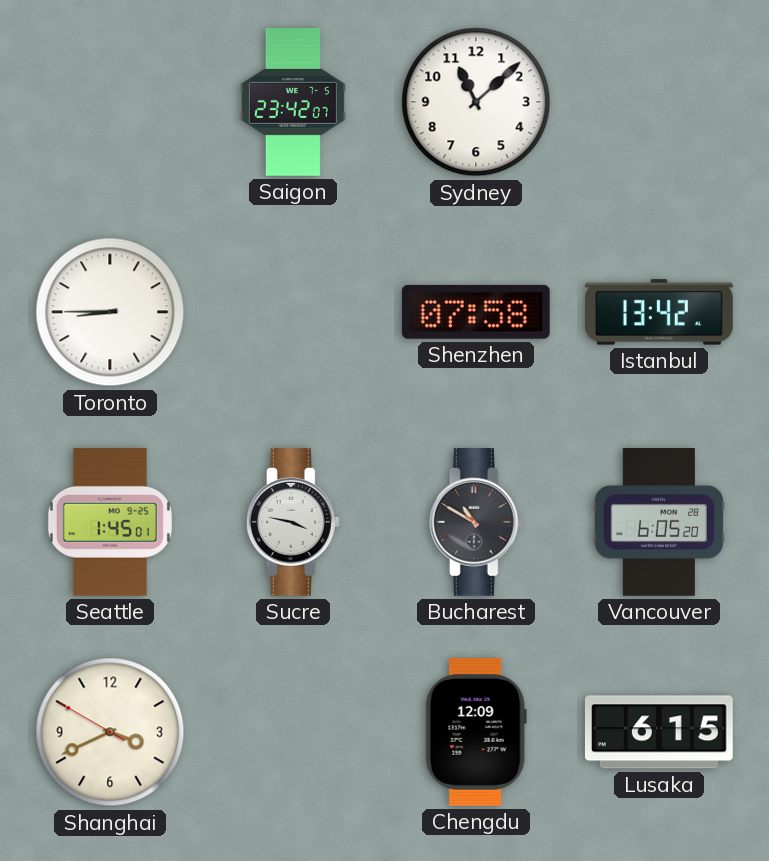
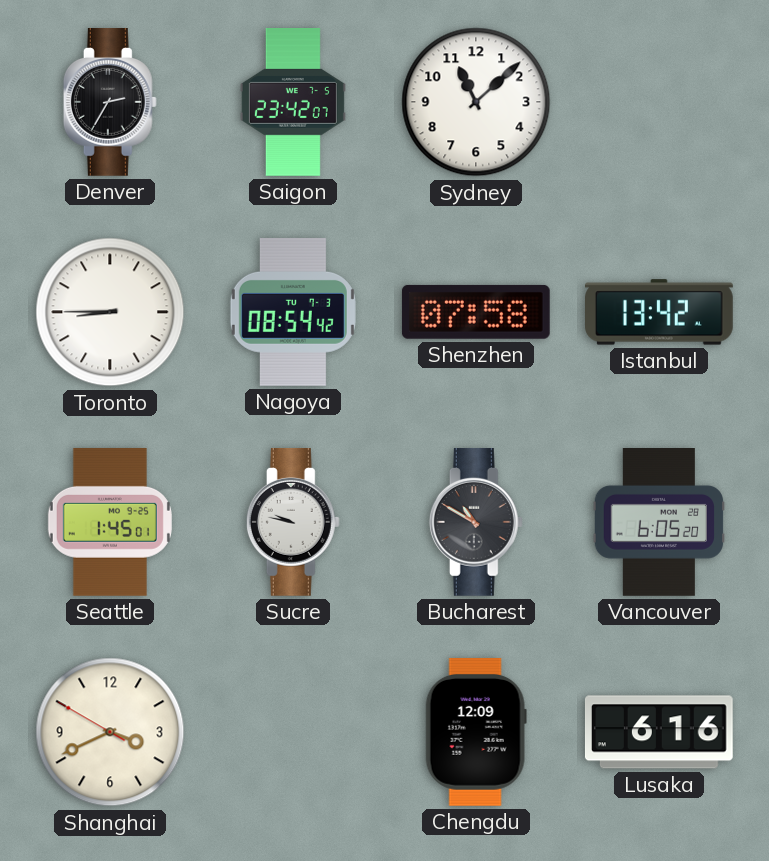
Denver: none -> 2:35
Nagoya: none -> 08:54
Sucre: 3:47 -> 9:47
Lusaka: 6:15 -> 6:16
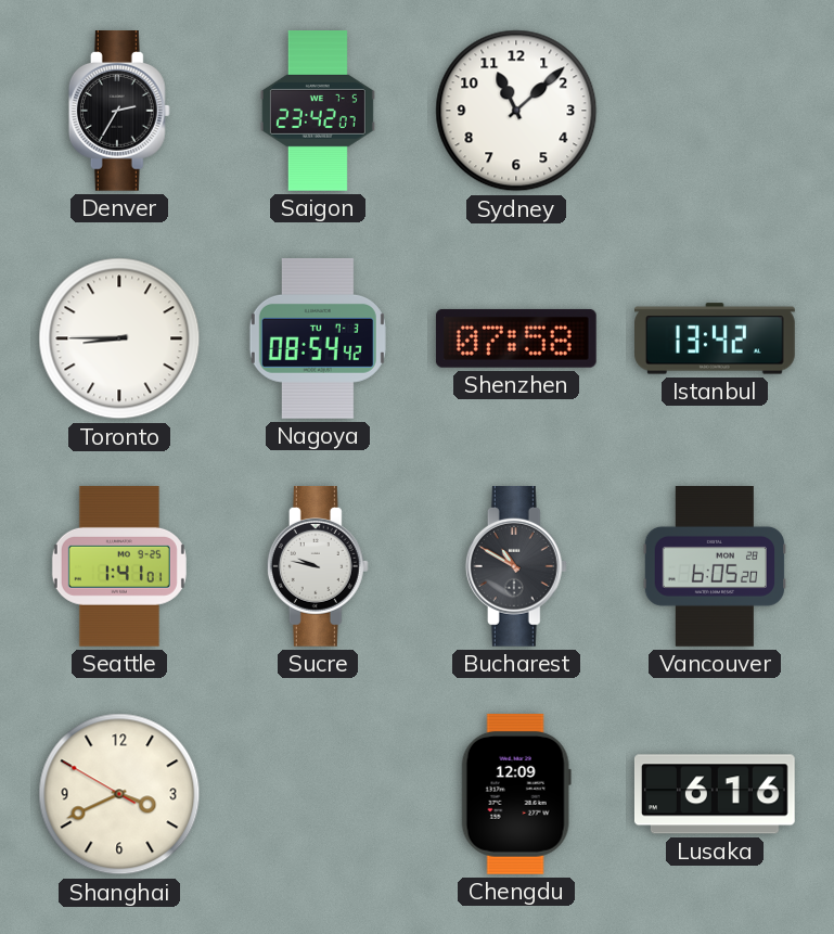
Seattle: 1:45 -> 1:41
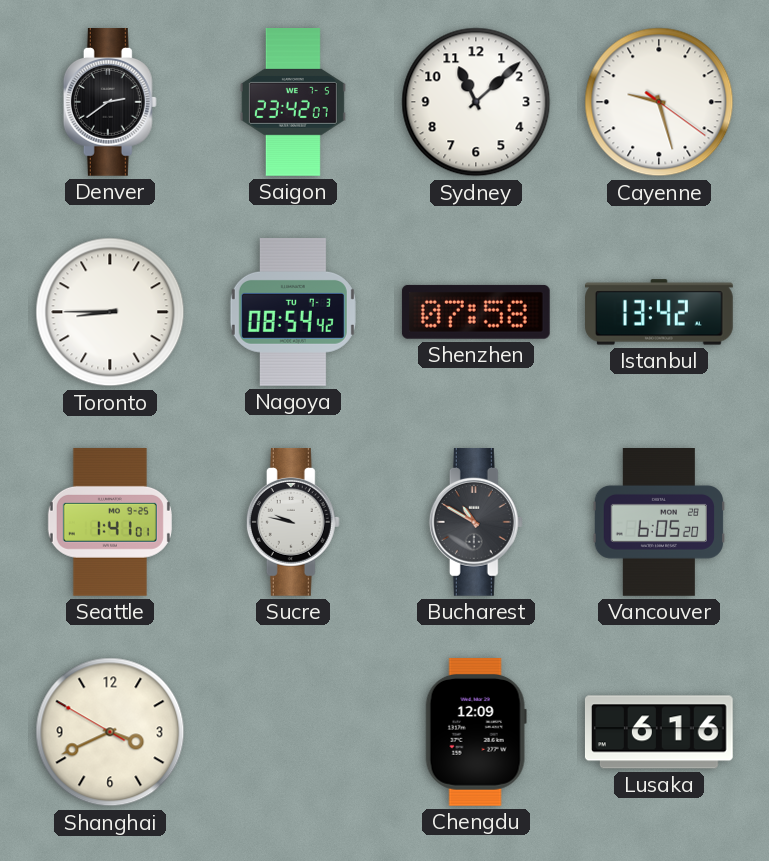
Denver: 2:35 -> 2:39
Cayenne: none -> 9:27
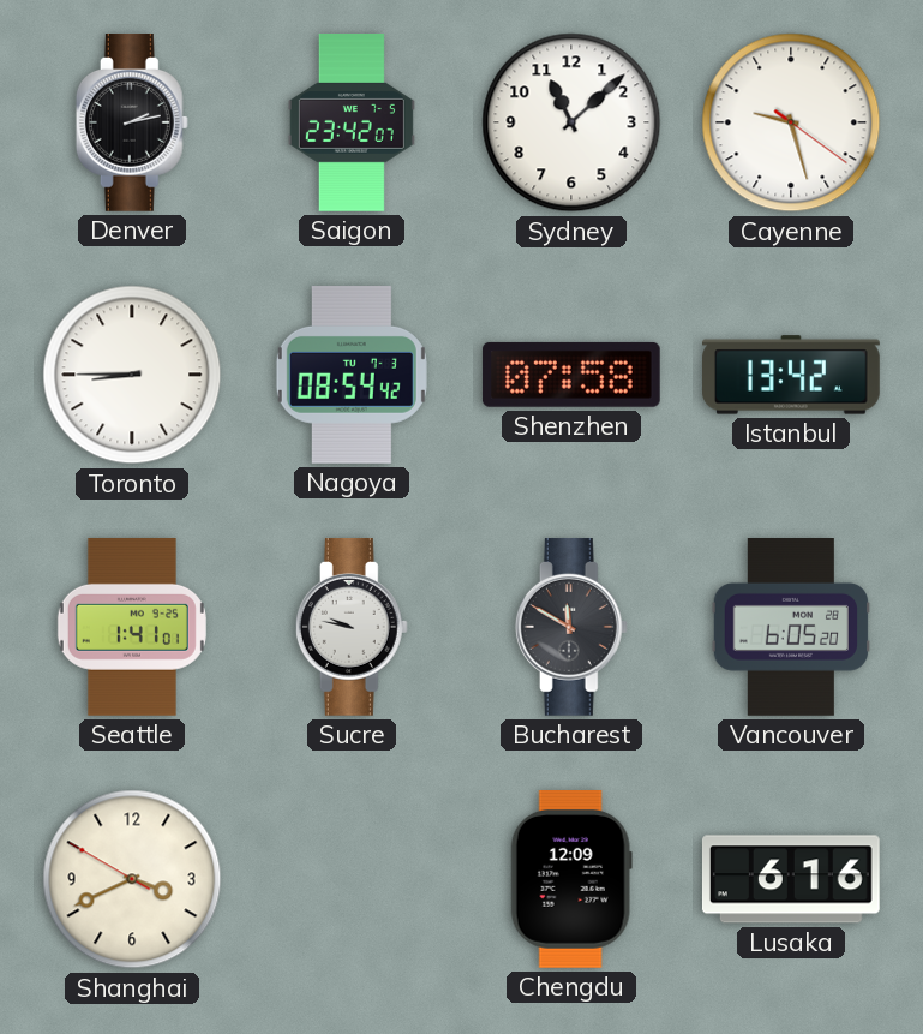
Denver: 2:39 -> 2:13
Bucharest: 10:50 -> 11:50
